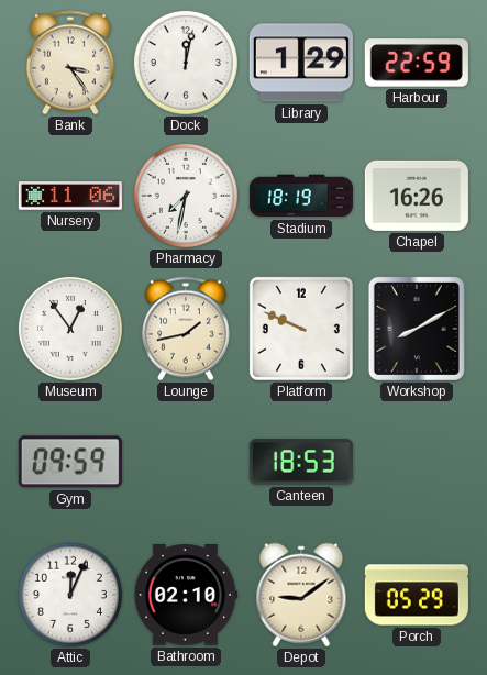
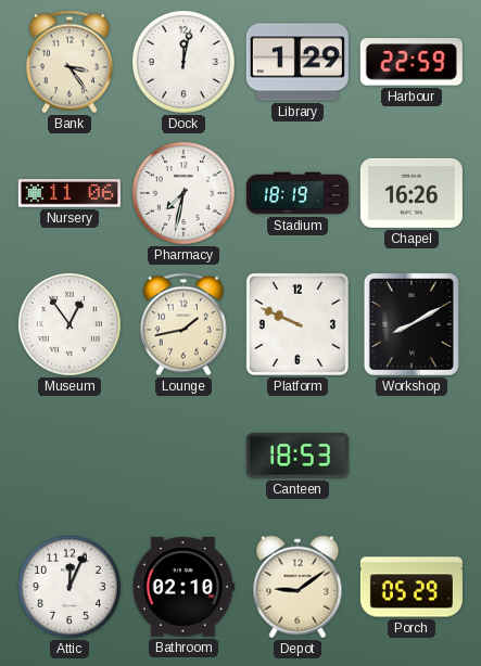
Gym: 09:59 -> none
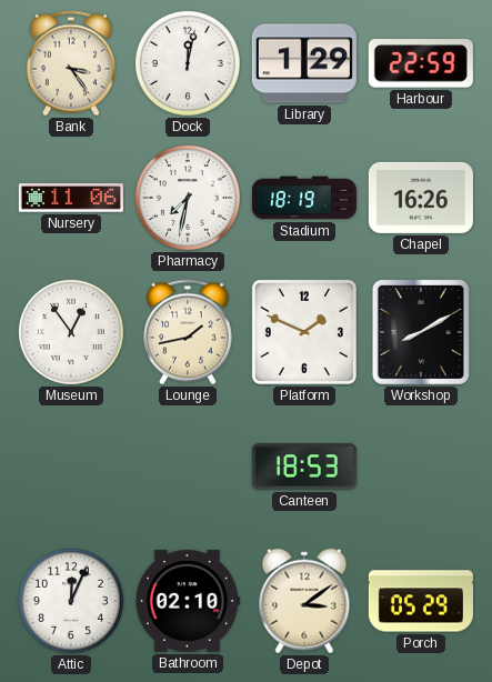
Platform: 9:49 -> 1:49
Depot: 9:09 -> 3:09
